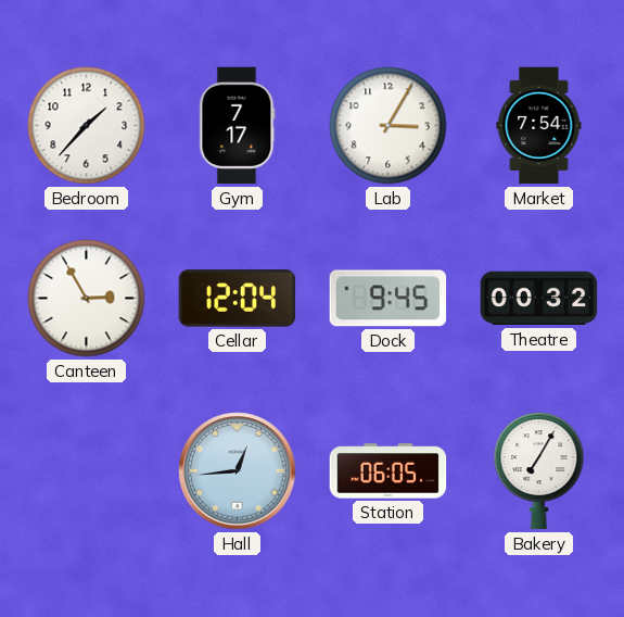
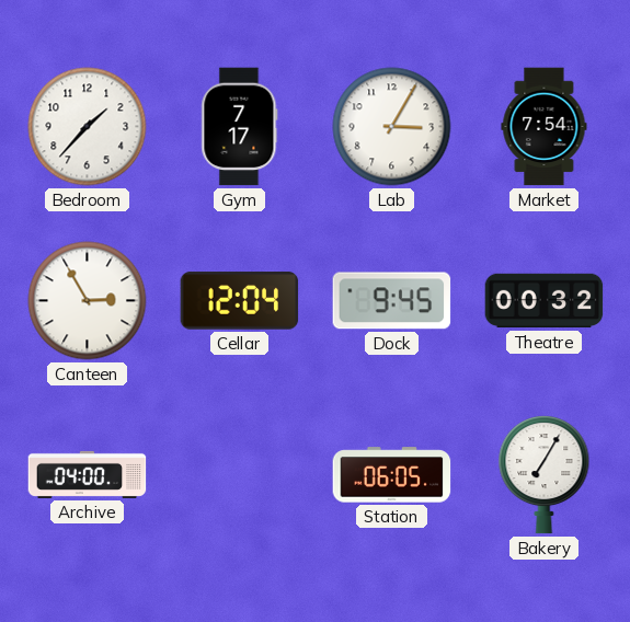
Archive: none -> 04:00
Hall: 12:44 -> none
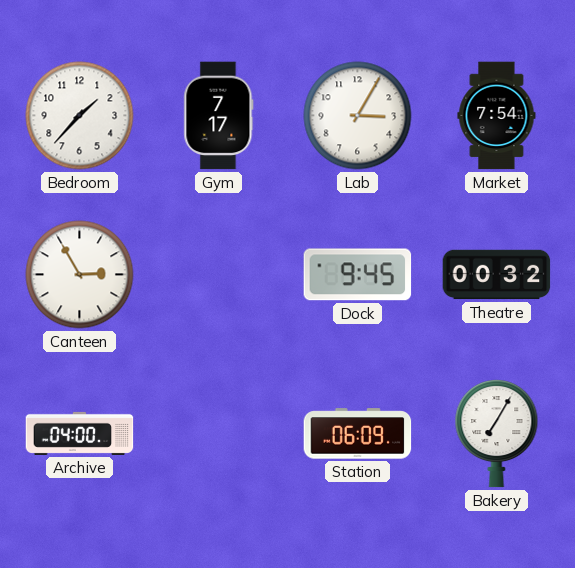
Cellar: 12:04 -> none
Station: 06:05 -> 06:09
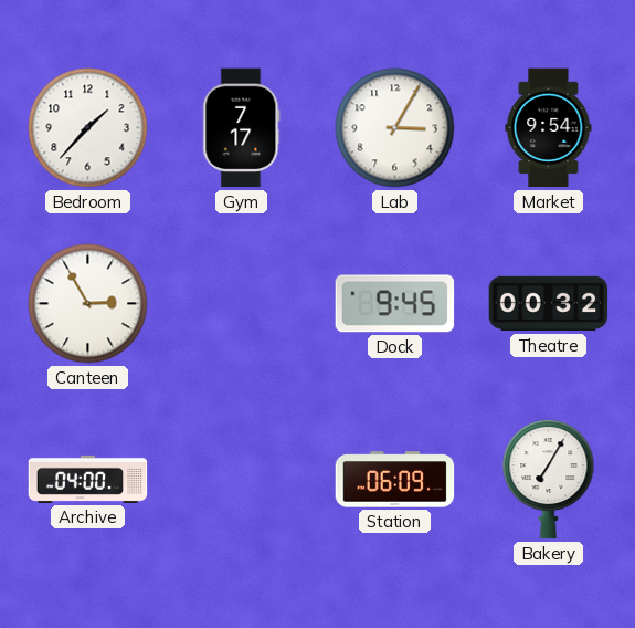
Market: 7:54 -> 9:54
